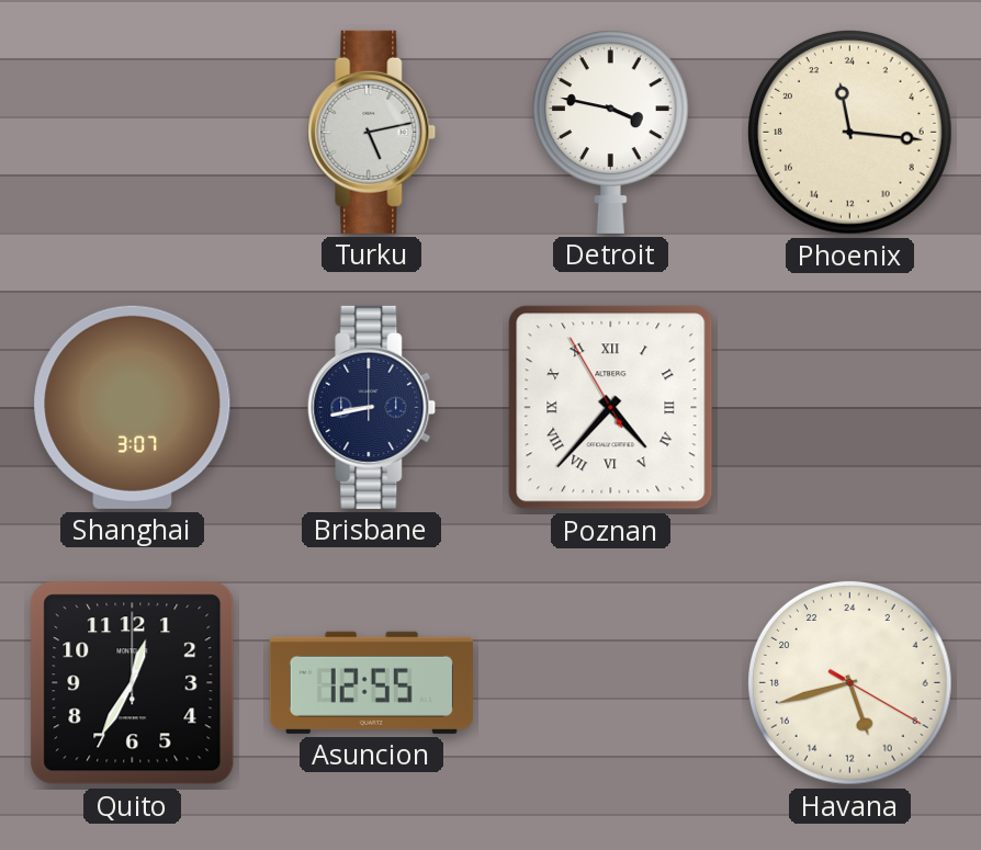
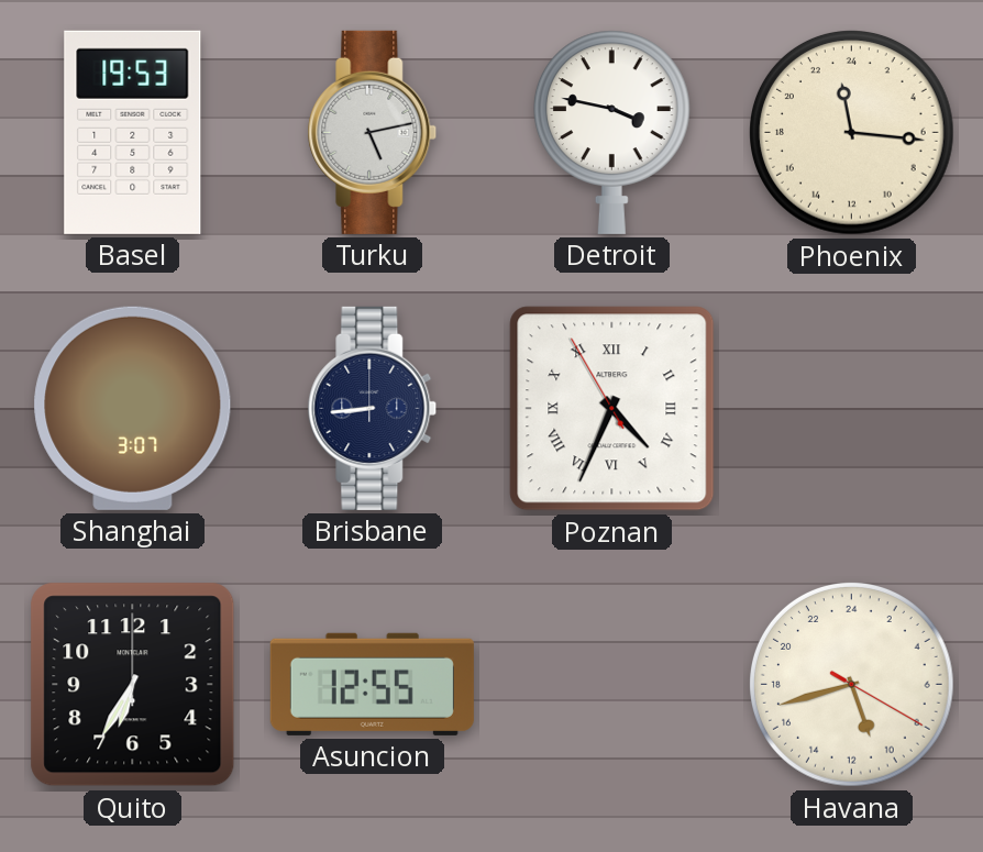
Basel: none -> 19:53
Brisbane: 8:43 -> 8:44
Poznan: 4:36 -> 4:33
Quito: 12:35 -> 6:35
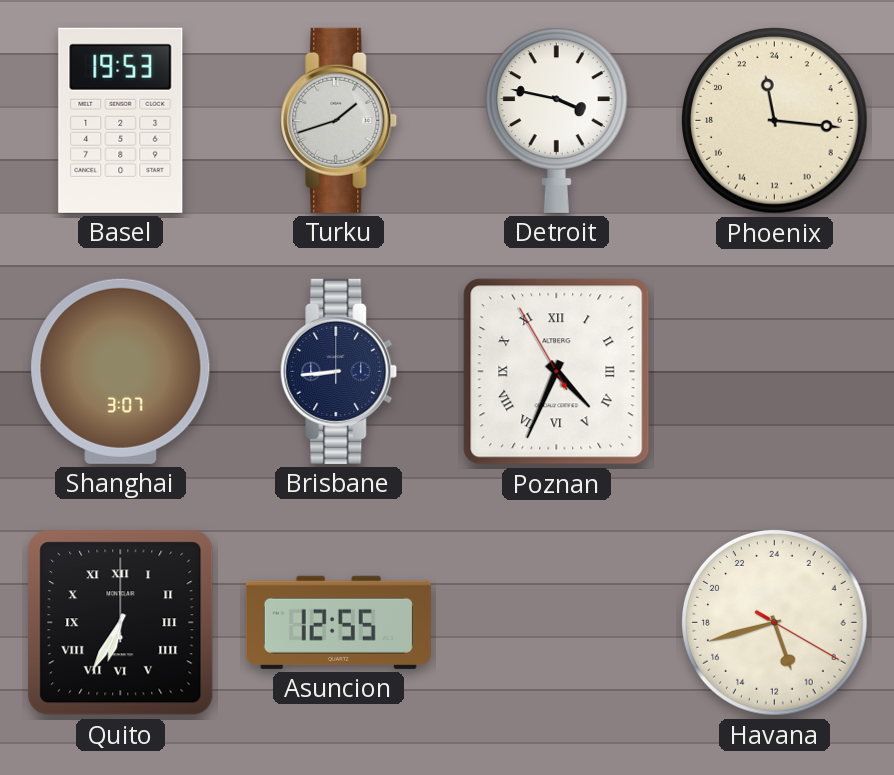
Turku: 5:13 -> 1:42
Quito numerals: Arabic -> Roman
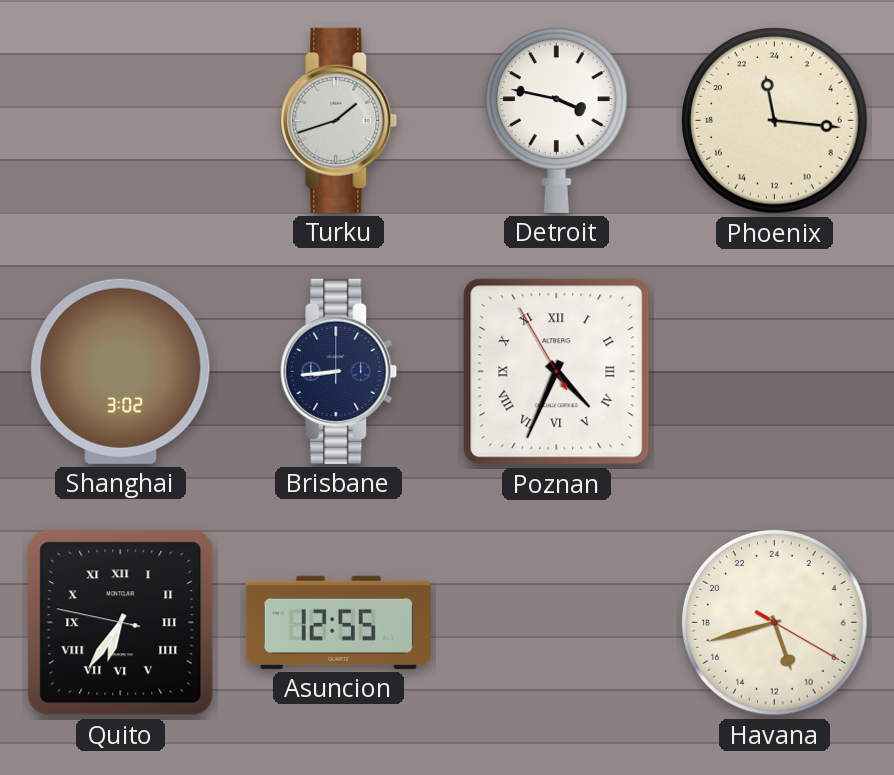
Basel: 19:53 -> none
Shanghai: 3:07 -> 3:02
Quito: 6:35:00 -> 6:35:47
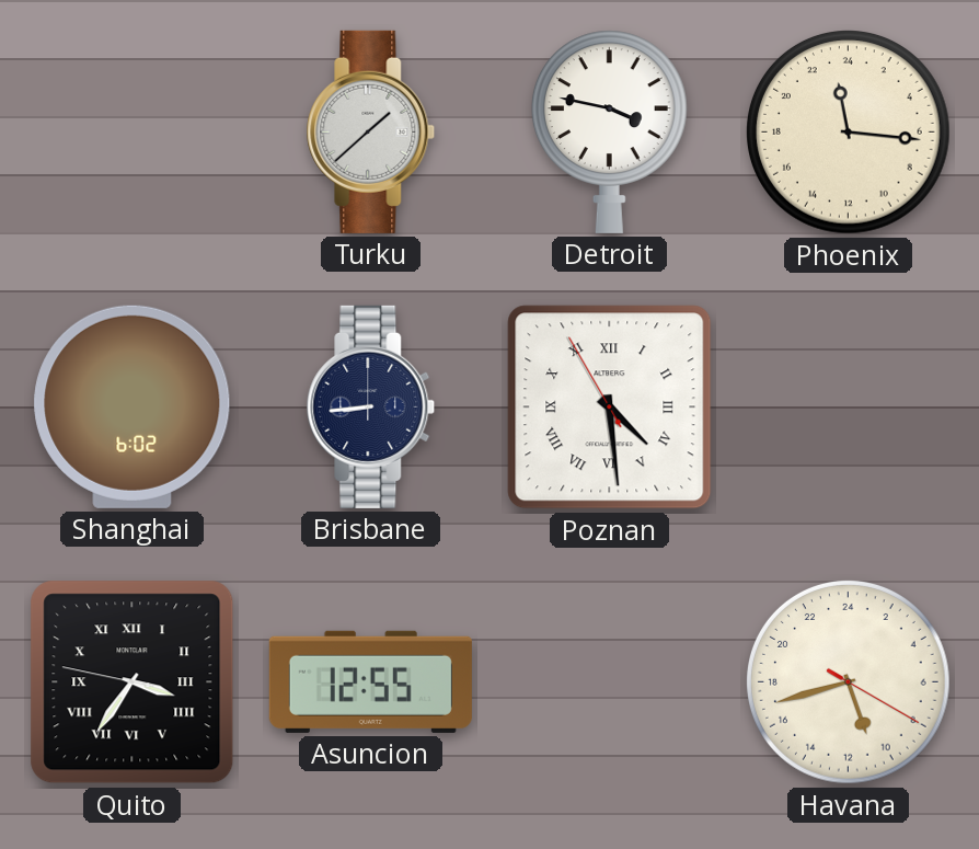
Turku: 1:42 -> 1:38
Shanghai: 3:02 -> 6:02
Poznan: 4:33 -> 4:28
Quito: 6:35 -> 3:35
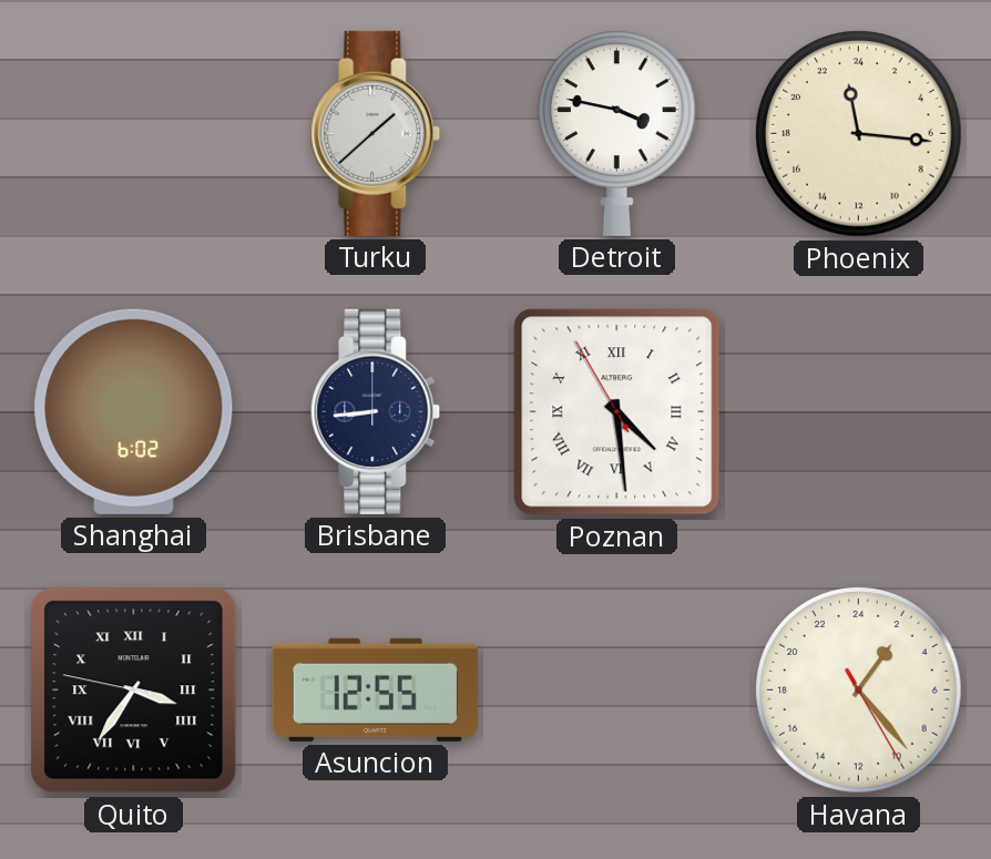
Havana: 10:42 -> 2:23
